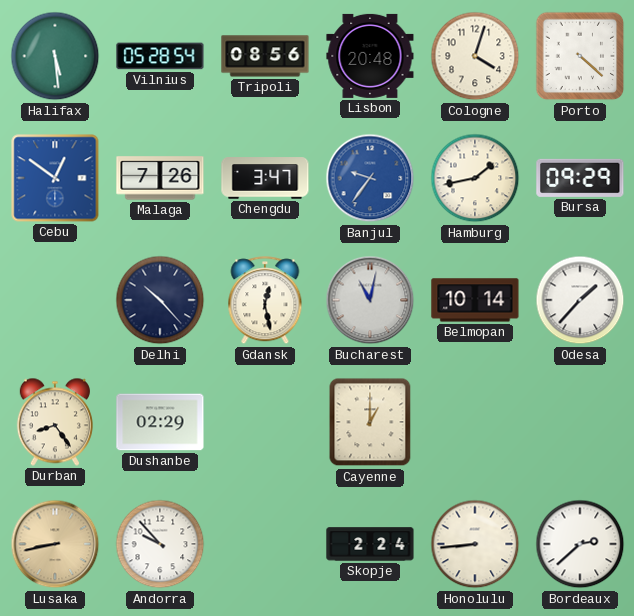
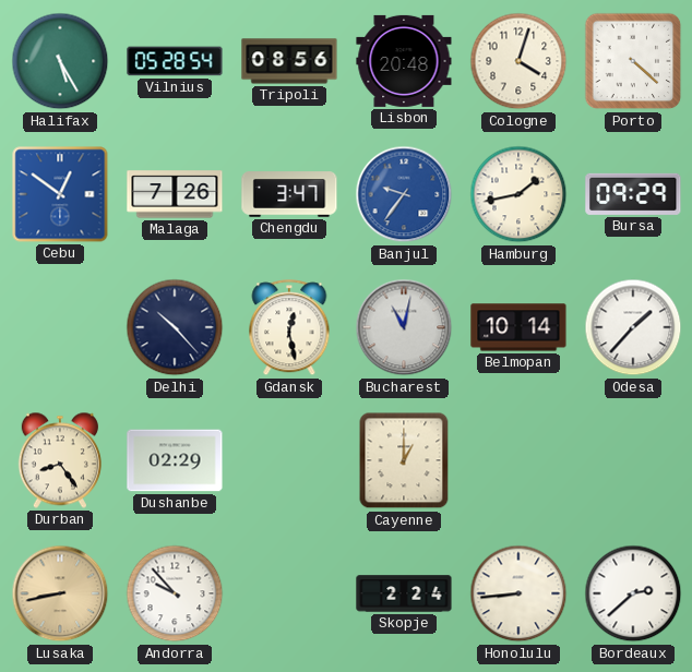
Halifax: 5:29 -> 5:25
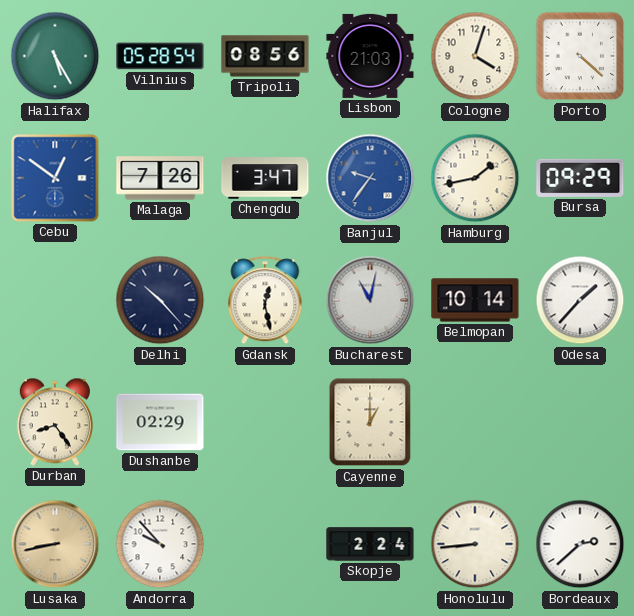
Lisbon: 20:48 -> 21:03
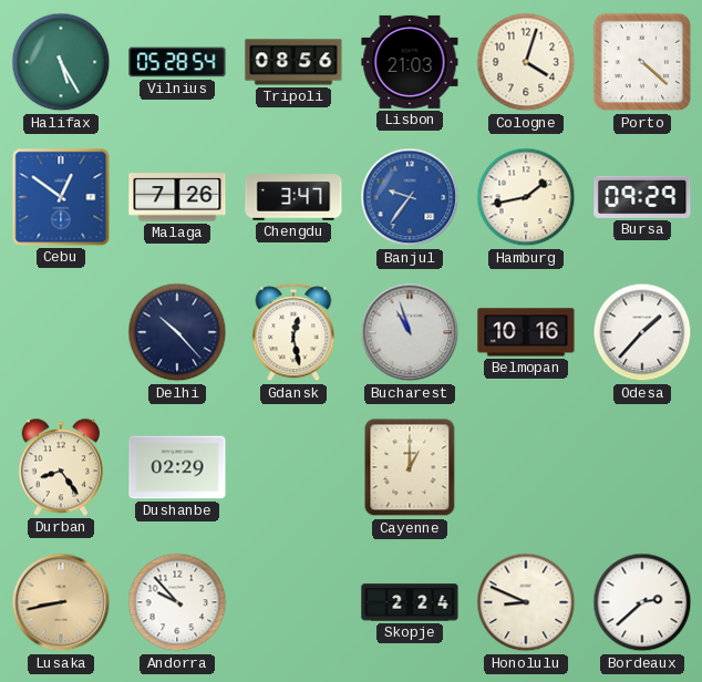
Bucharest: 11:02 -> 10:57
Belmopan: 10:14 -> 10:16
Honolulu: 8:44 -> 8:49
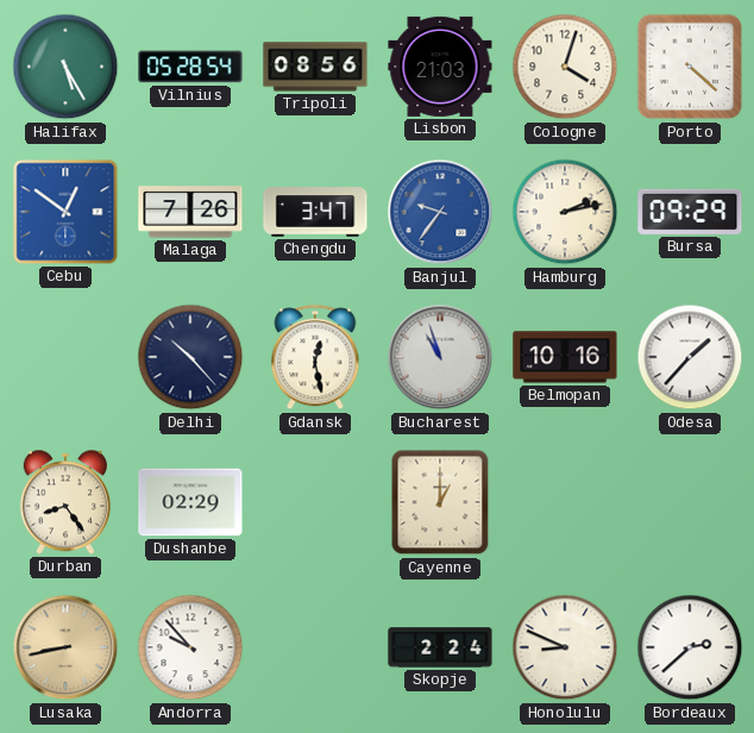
Hamburg: 1:43 -> 2:13
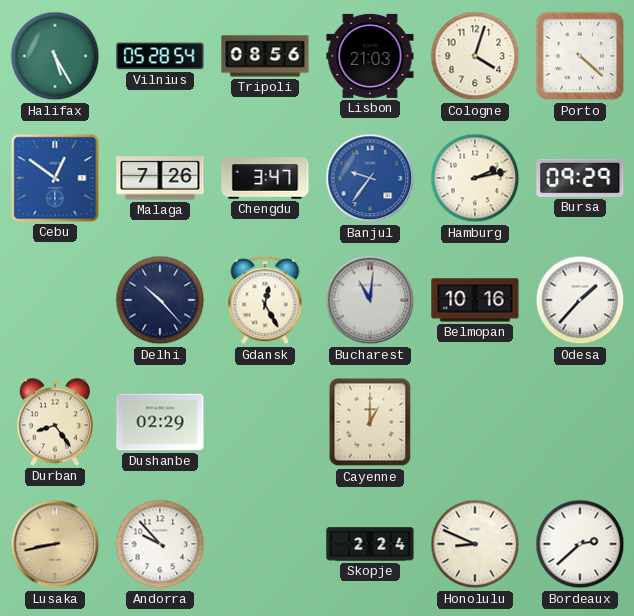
Gdansk: 12:28 -> 12:25
Bucharest: 10:57 -> 11:01
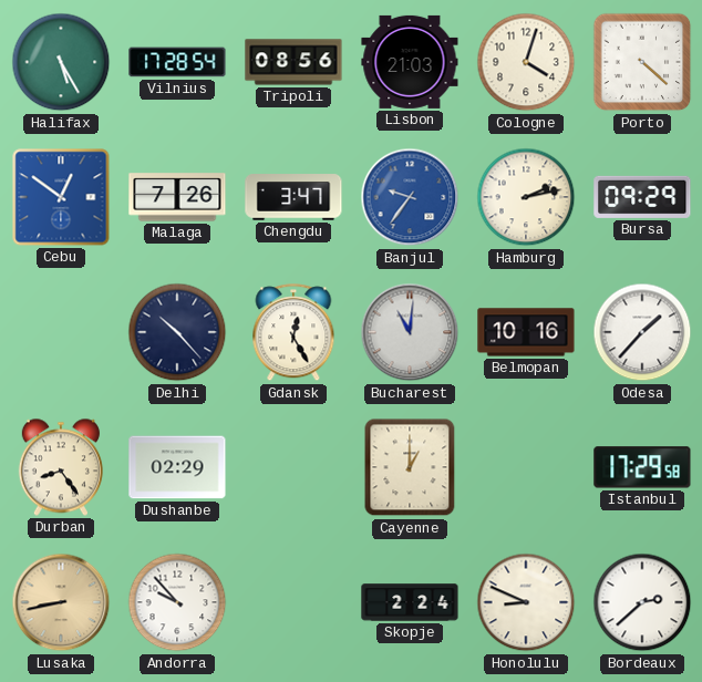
Vilnius: 05:28 -> 17:28
Istanbul: none -> 17:29
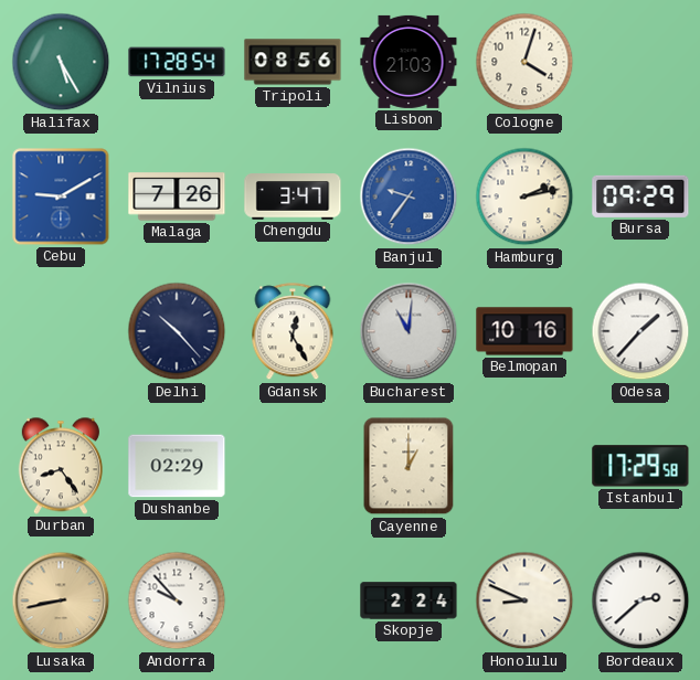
Porto: 4:22 -> none
Cebu: 12:51 -> 9:10
